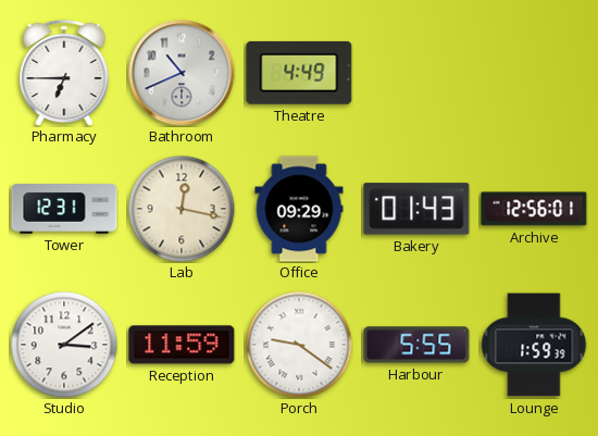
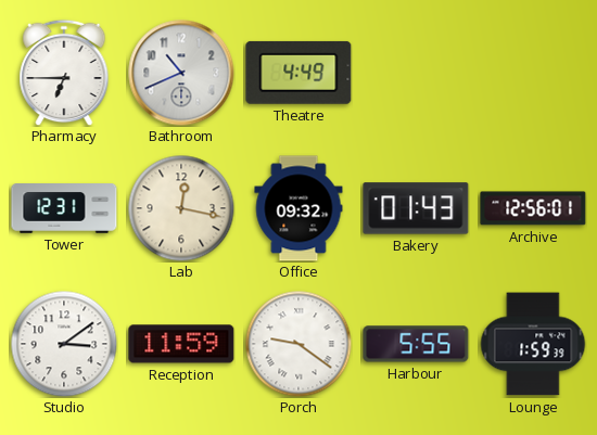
Office: 09:29 -> 09:32
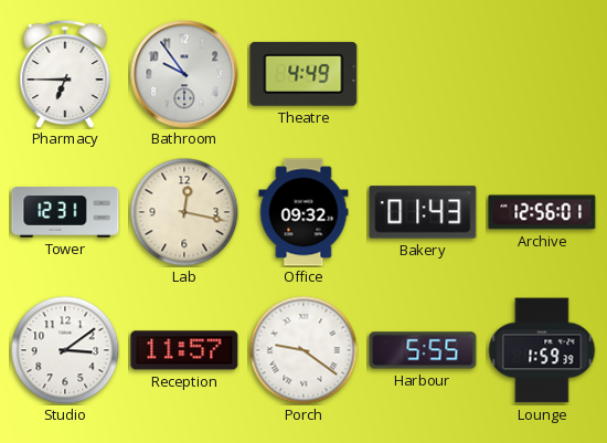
Bathroom: 10:41 -> 9:54
Reception: 11:59 -> 11:57
